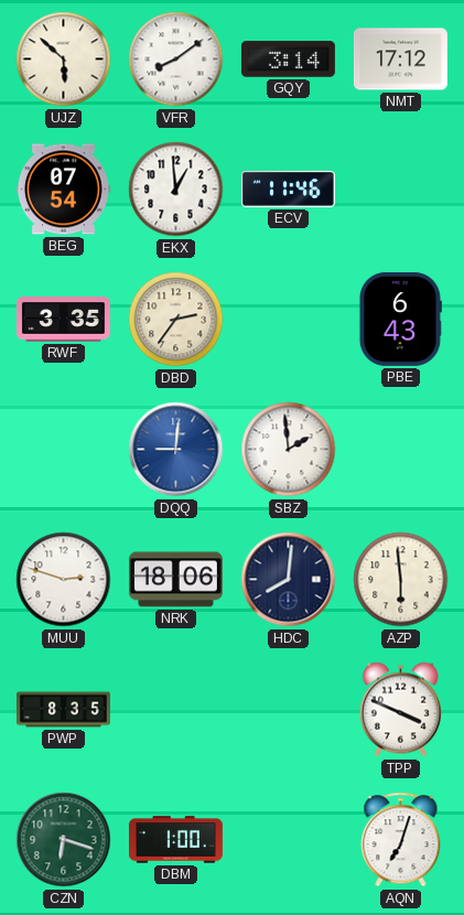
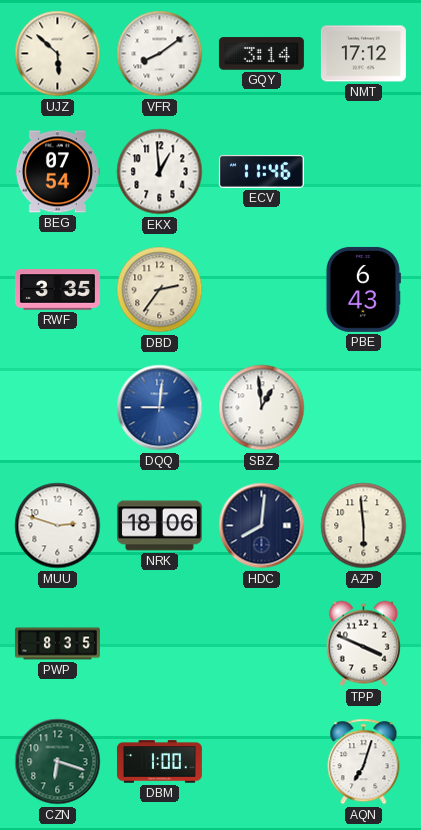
SBZ: 1:59 -> 12:59
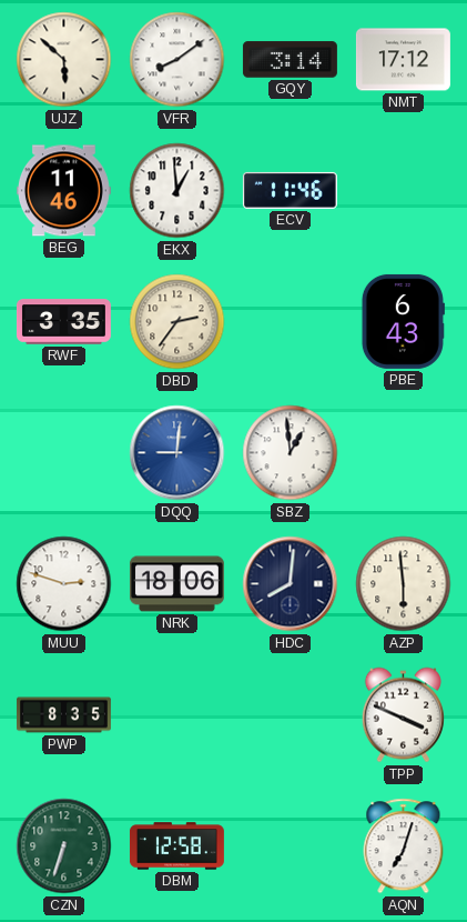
BEG: 07:54 -> 11:46
CZN: 6:18 -> 6:33
DBM: 1:00 -> 12:58
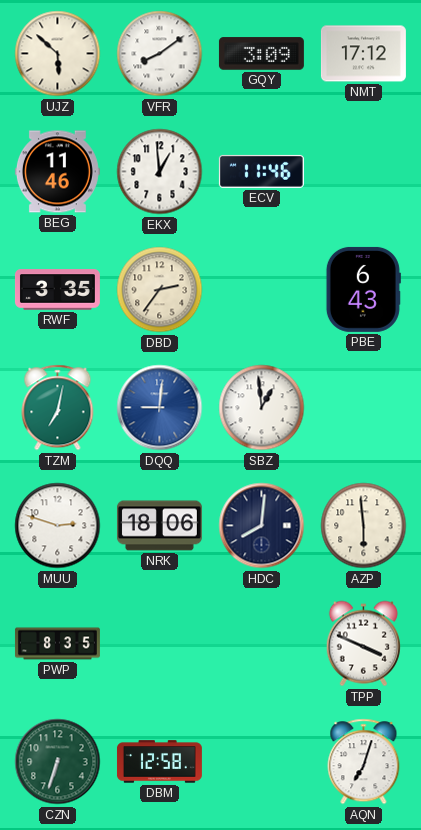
GQY: 3:14 -> 3:09
TZM: none -> 7:02
